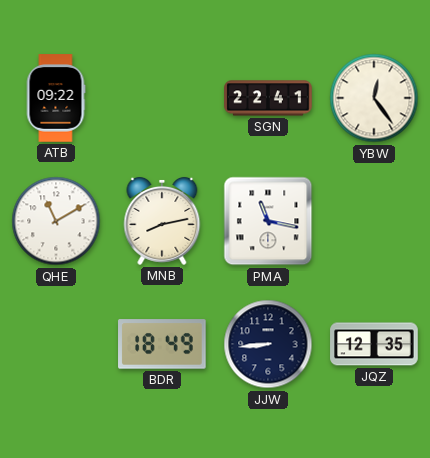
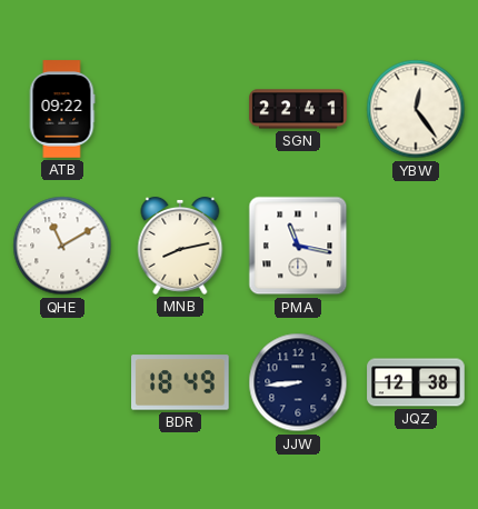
JQZ: 12:35 -> 12:38
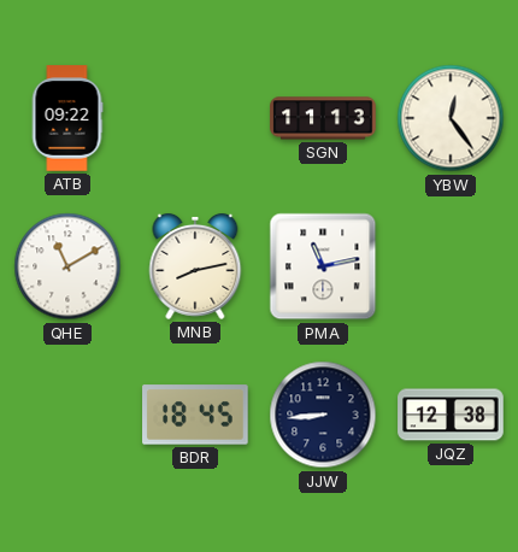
SGN: 22:41 -> 11:13
PMA: 11:17 -> 11:13
BDR: 18:49 -> 18:45
